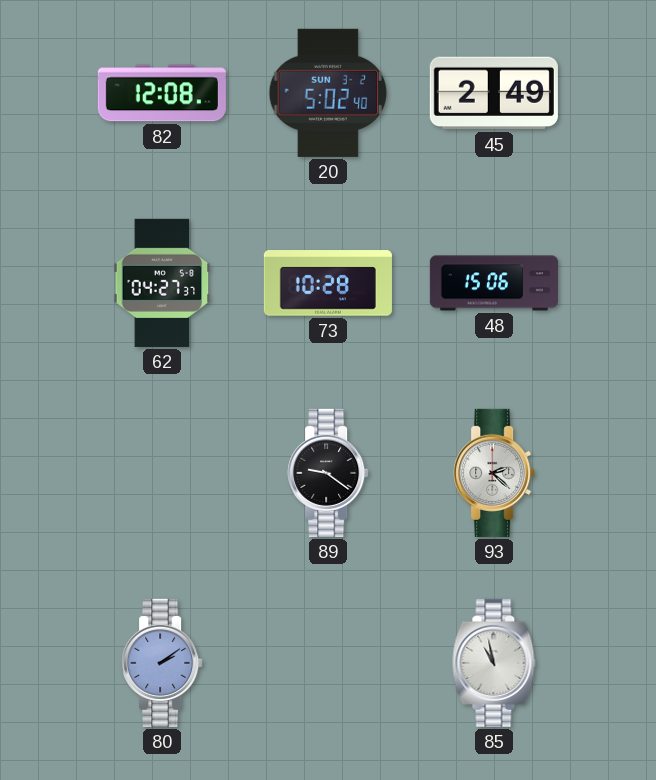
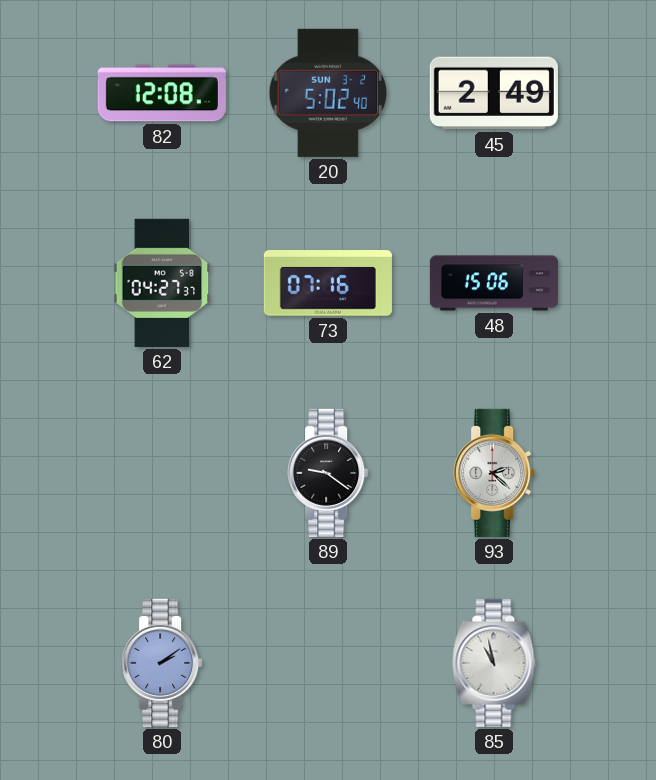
73: 10:28 -> 07:16
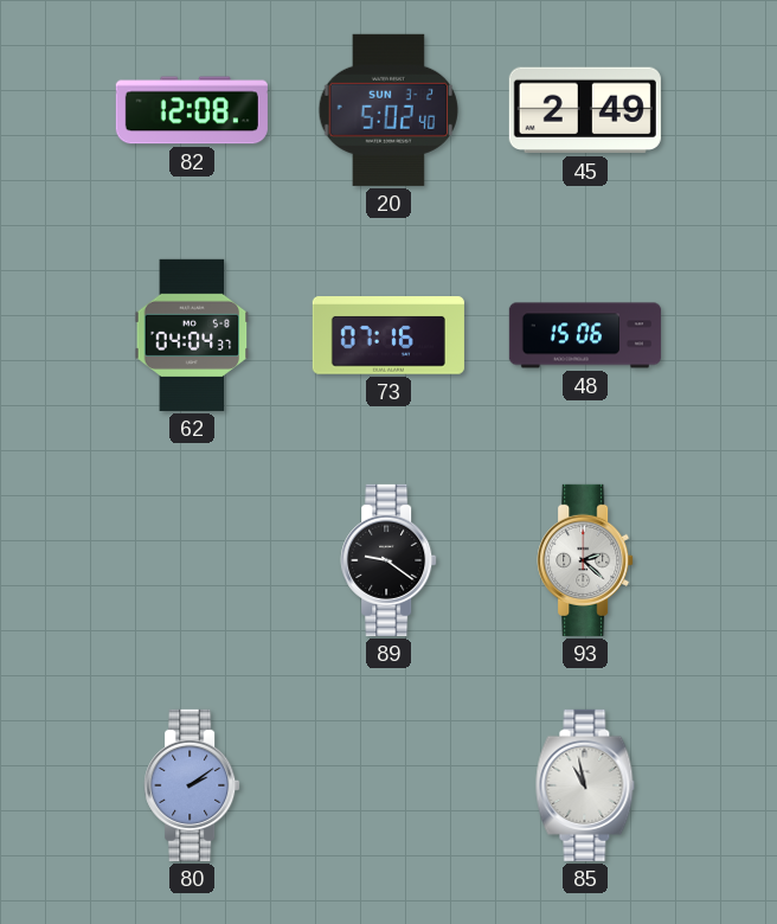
62: 04:27 -> 04:04
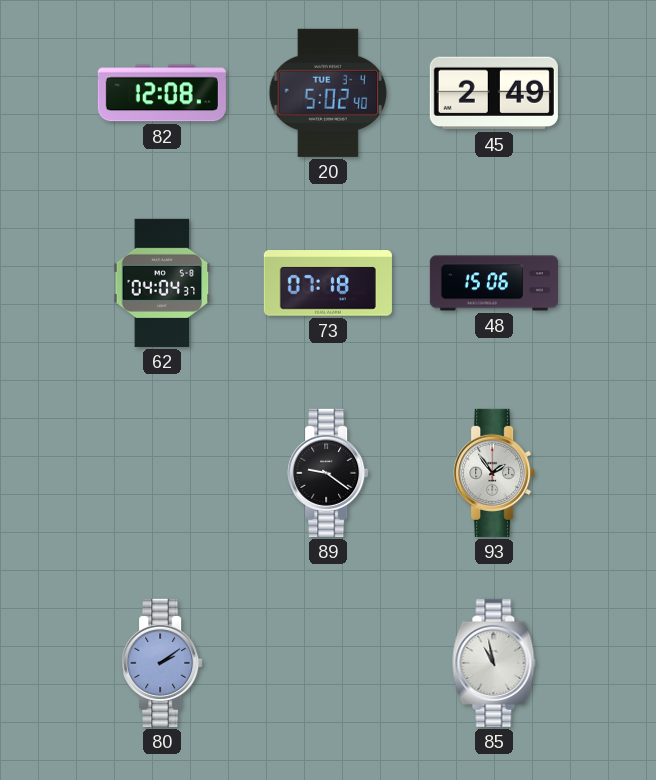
20 date: SUN 3-2 -> TUE 3-4
73: 07:16 -> 07:18
93: 2:22 -> 1:54
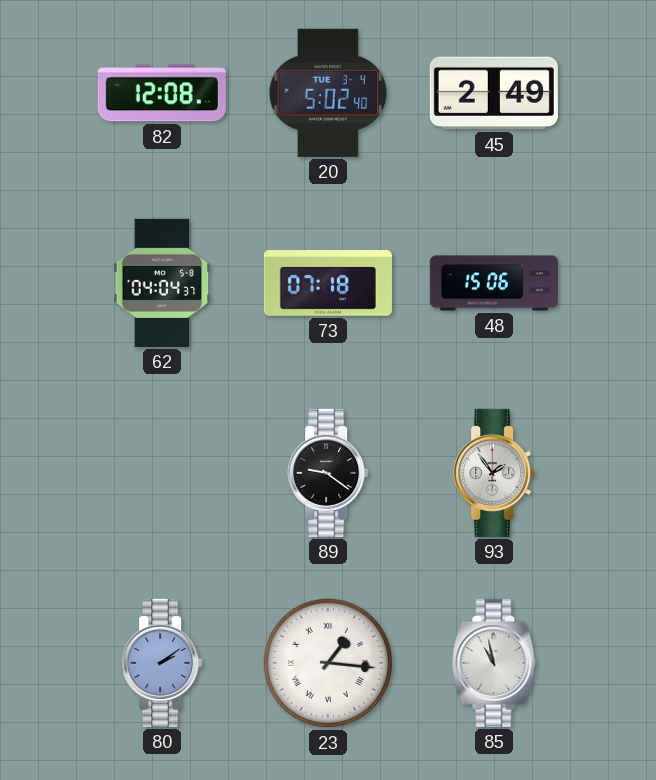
23: none -> 1:16
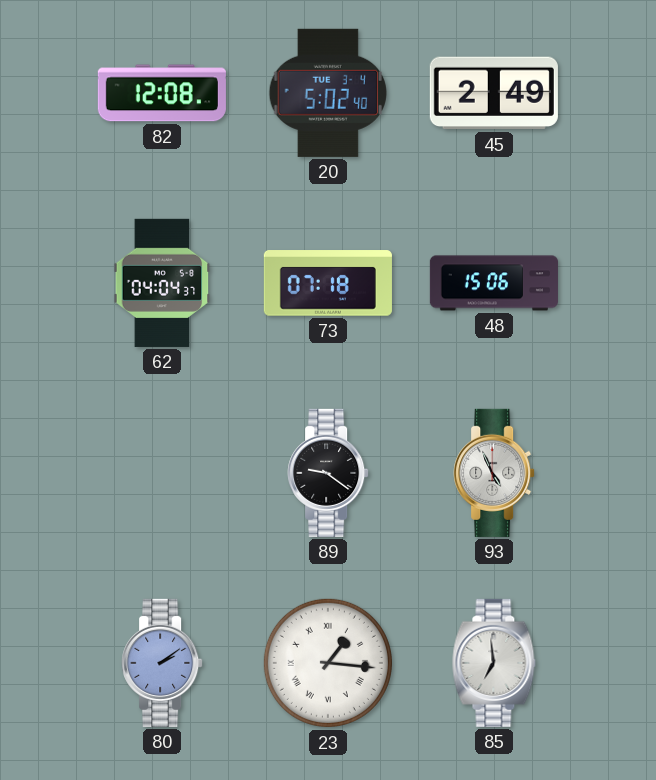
93: 1:54 -> 4:56
85: 10:58 -> 6:59
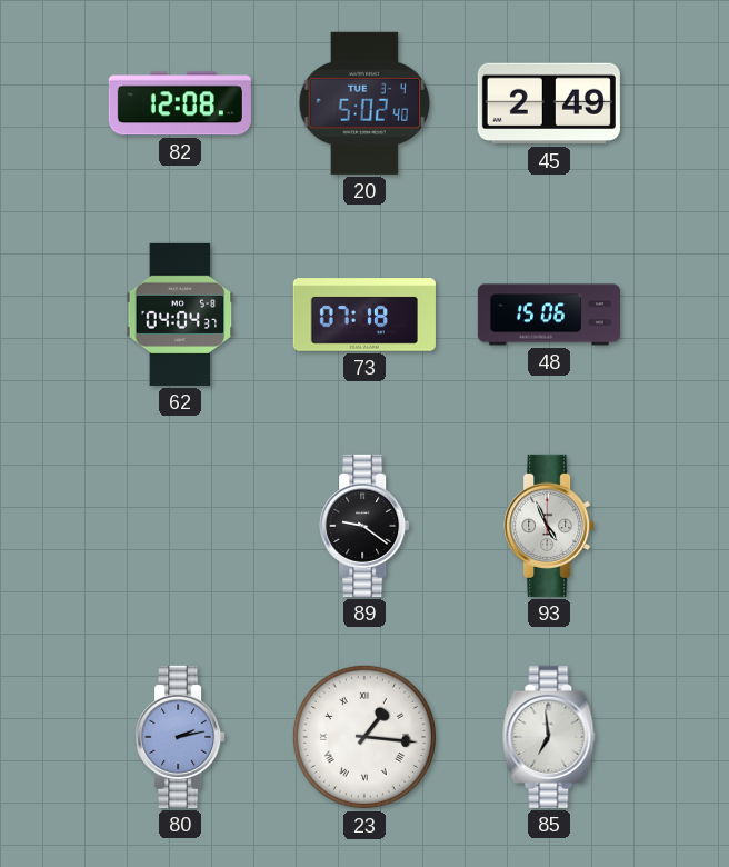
80: 2:09 -> 2:13
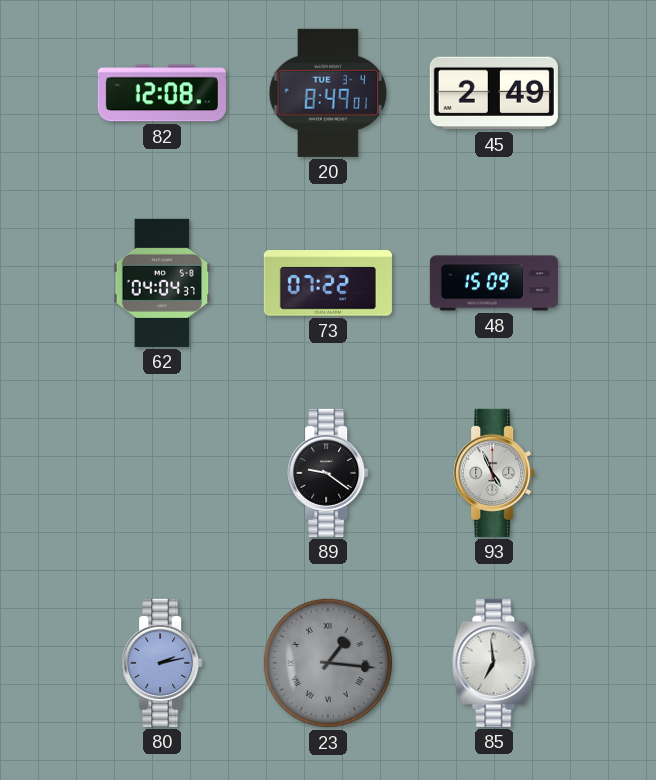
20: 5:02 -> 8:49
73: 07:18 -> 07:22
48: 15:06 -> 15:09
23 dial: white -> grey
